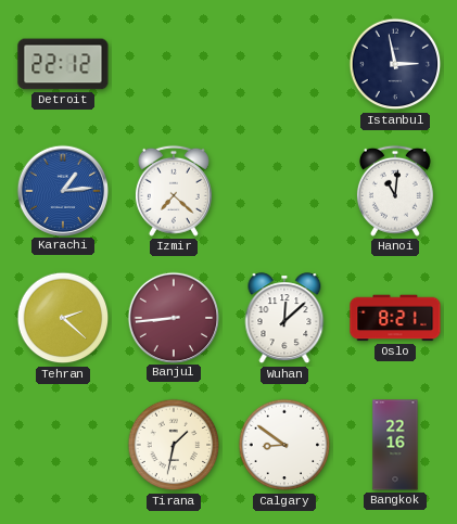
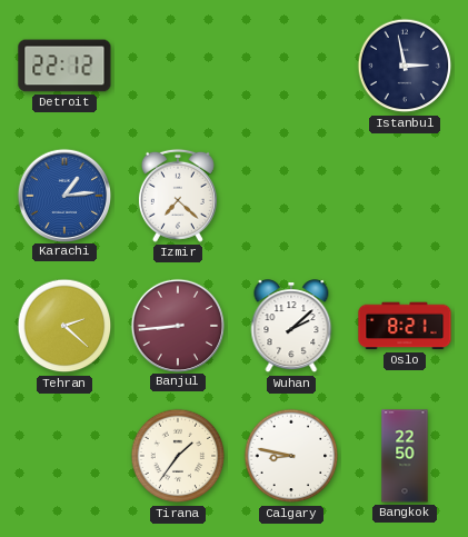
Hanoi: 11:01 -> none
Wuhan: 12:08 -> 2:08
Tirana: 1:32 -> 1:36
Calgary: 8:51 -> 8:47
Bangkok: 22:16 -> 22:50
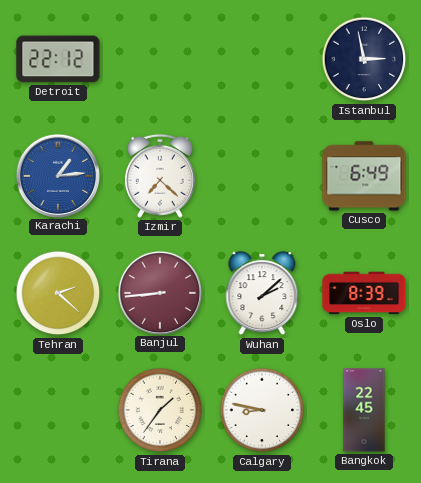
Cusco: none -> 6:49
Oslo: 8:21 -> 8:39
Bangkok: 22:50 -> 22:45
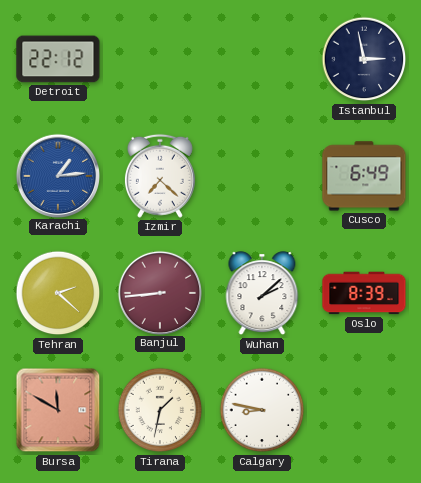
Bursa: none -> 11:50
Tirana: 1:36 -> 1:32
Bangkok: 22:45 -> none
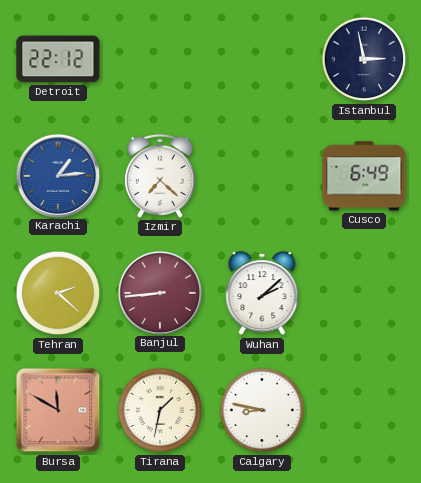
Oslo: 8:39 -> none
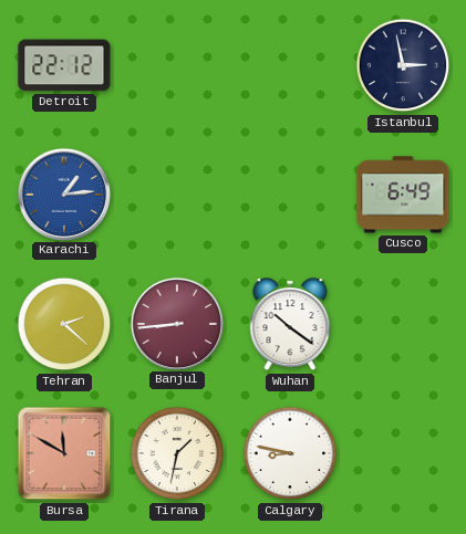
Izmir: 7:22 -> none
Wuhan: 2:08 -> 10:21
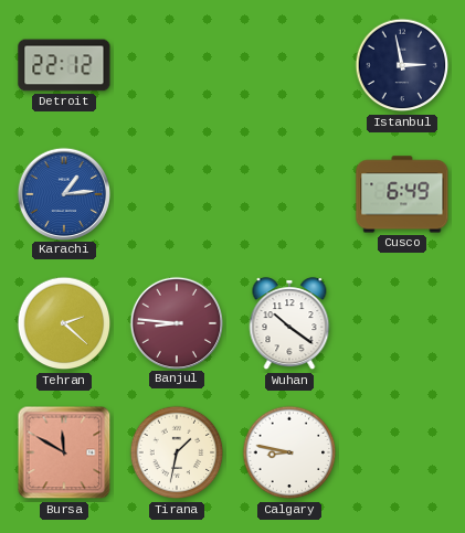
Banjul: 8:44 -> 8:46
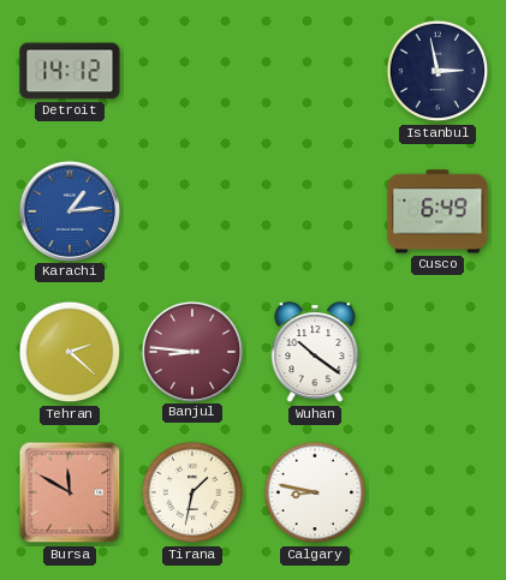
Detroit: 22:12 -> 14:12
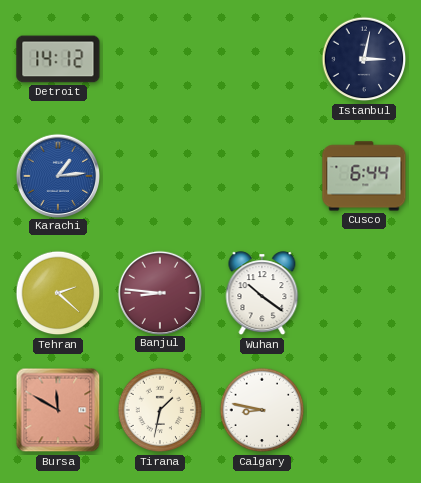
Istanbul: 2:58 -> 3:02
Cusco: 6:49 -> 6:44
